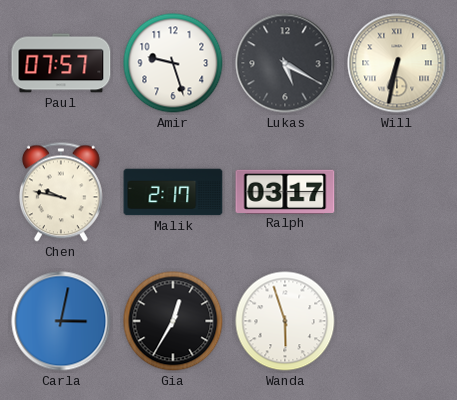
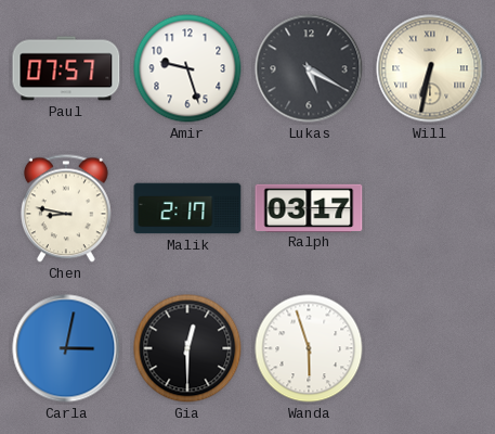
Chen: 9:47 -> 8:47
Gia: 12:35 -> 12:30
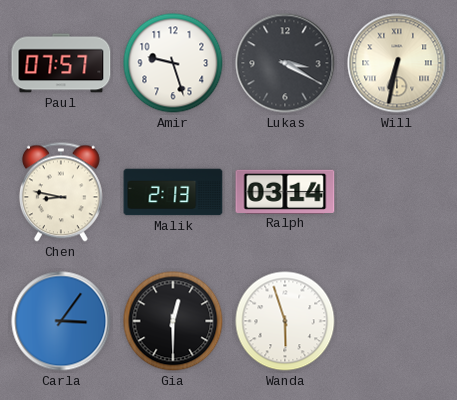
Lukas: 5:20 -> 3:20
Malik: 2:17 -> 2:13
Ralph: 03:17 -> 03:14
Carla: 3:02 -> 3:06
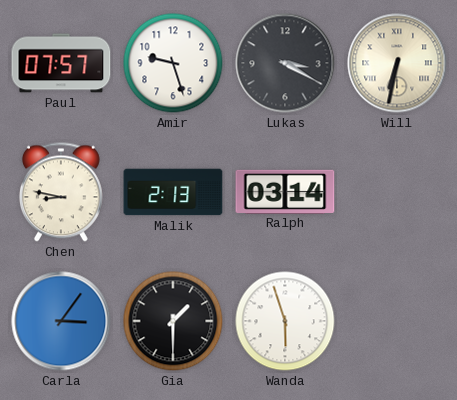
Gia: 12:30 -> 1:30
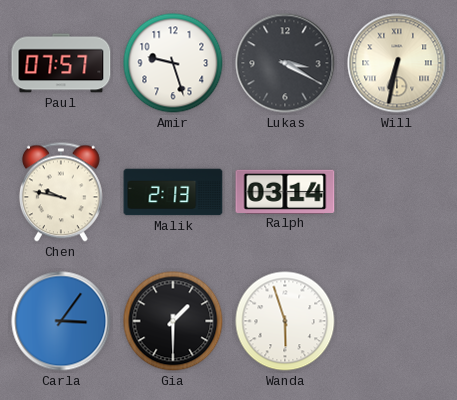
Chen: 8:47 -> 9:47
